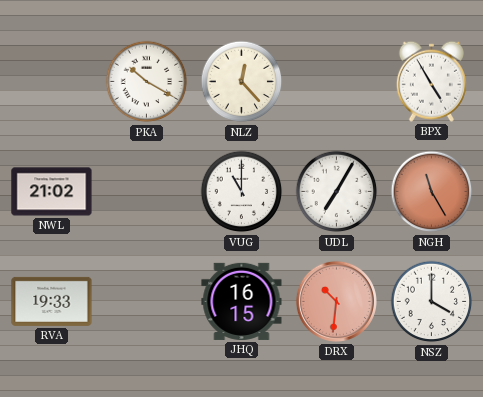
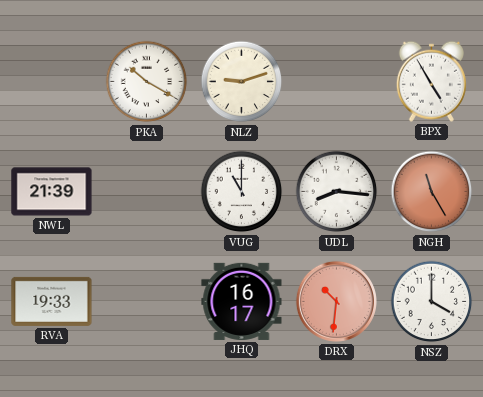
NLZ: 12:23 -> 9:12
NWL: 21:02 -> 21:39
UDL: 7:05 -> 8:16
JHQ: 16:15 -> 16:17
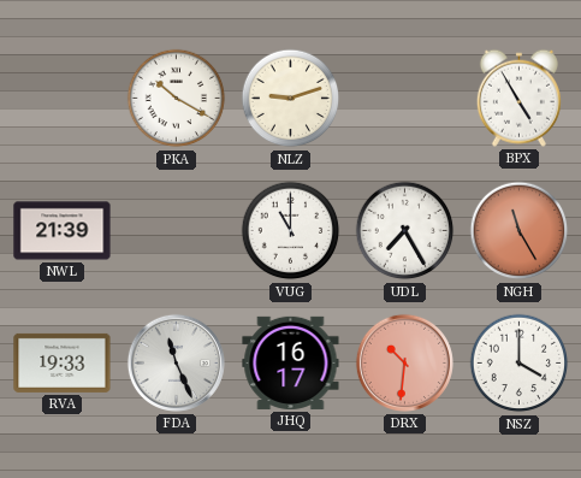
UDL: 8:16 -> 7:25
FDA: none -> 11:26
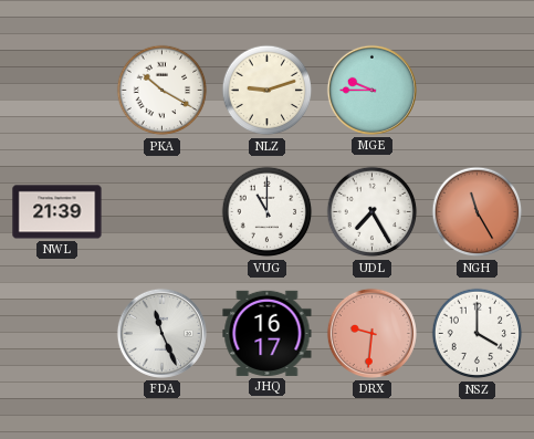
MGE: none -> 9:45
BPX: 4:55 -> none
RVA: 19:33 -> none
DRX: 10:31 -> 9:31
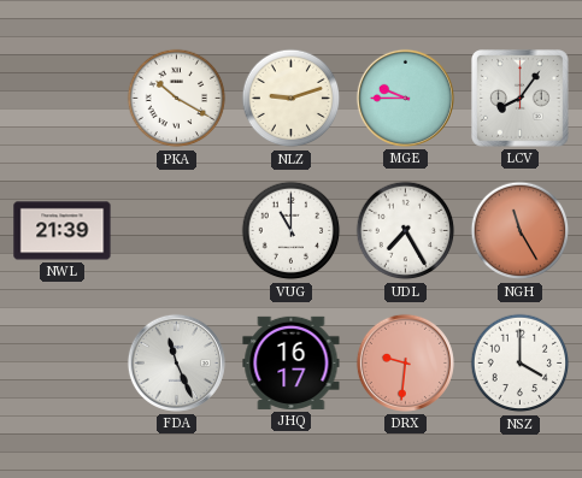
LCV: none -> 8:06
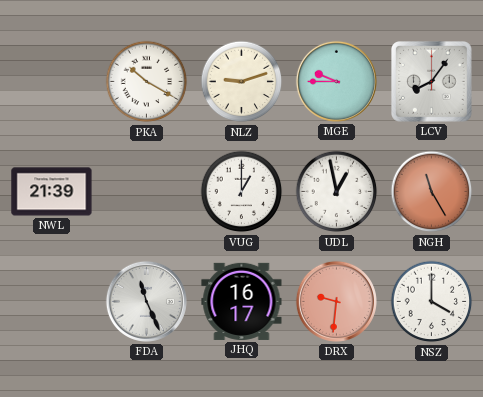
VUG: 11:00 -> 1:00
UDL: 7:25 -> 12:58
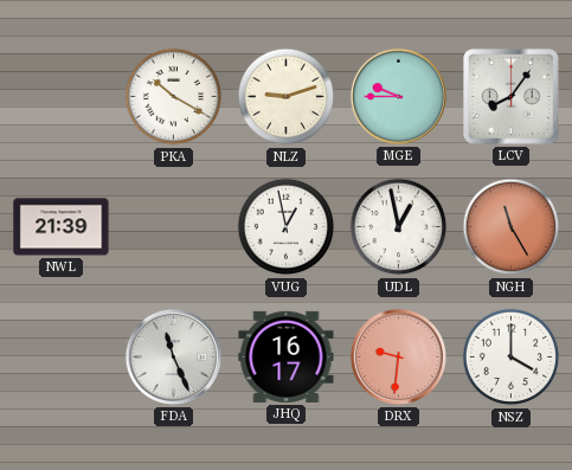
VUG: 1:00 -> 12:58
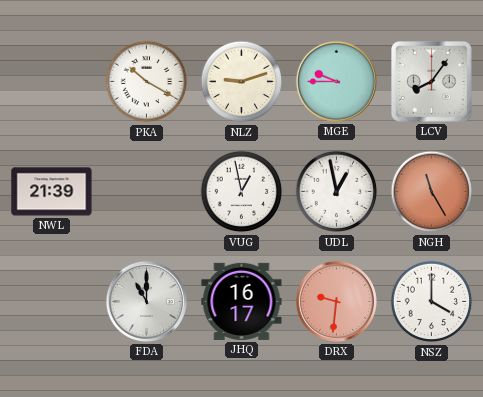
FDA: 11:26 -> 11:00
